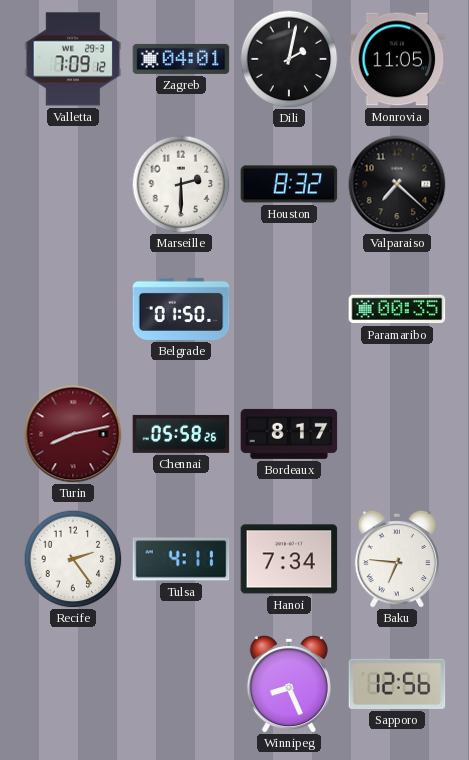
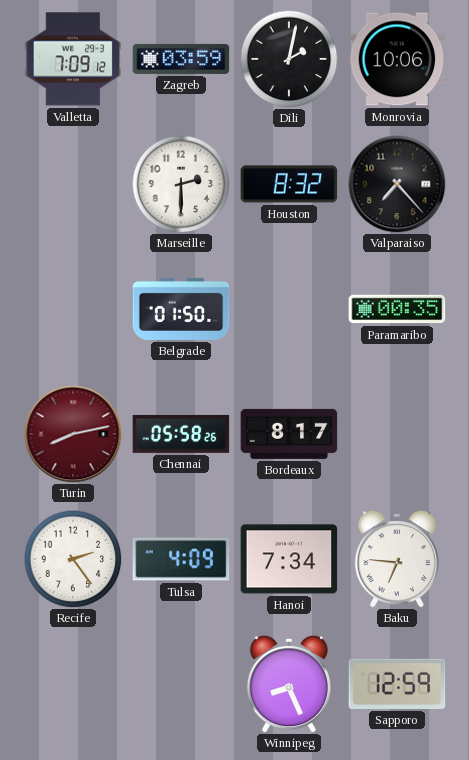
Zagreb: 04:01 -> 03:59
Monrovia: 11:05 -> 10:06
Valparaiso: 7:22 -> 7:23
Tulsa: 4:11 -> 4:09
Sapporo: 12:56 -> 12:59
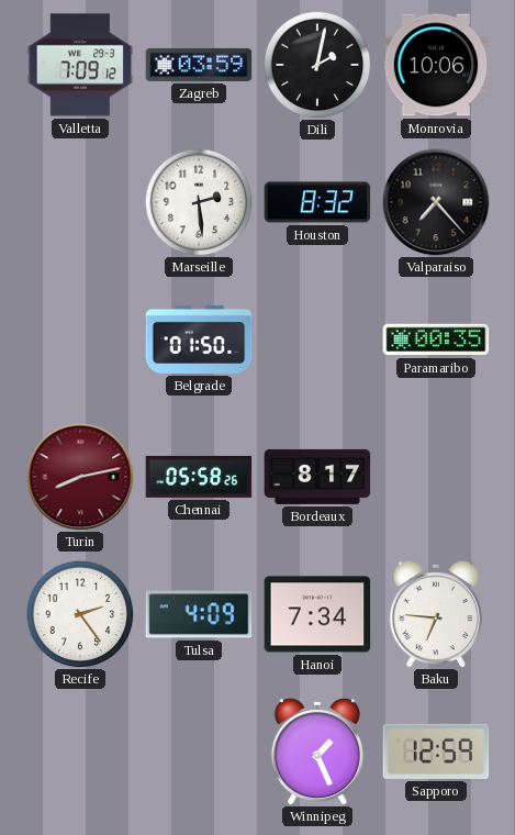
Marseille: 2:30 -> 2:29
Winnipeg: 8:26 -> 1:26
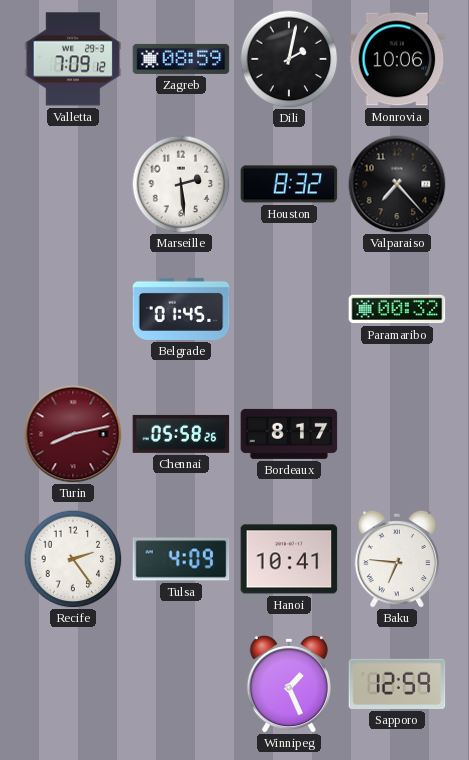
Zagreb: 03:59 -> 08:59
Belgrade: 01:50 -> 01:45
Paramaribo: 00:35 -> 00:32
Hanoi: 7:34 -> 10:41
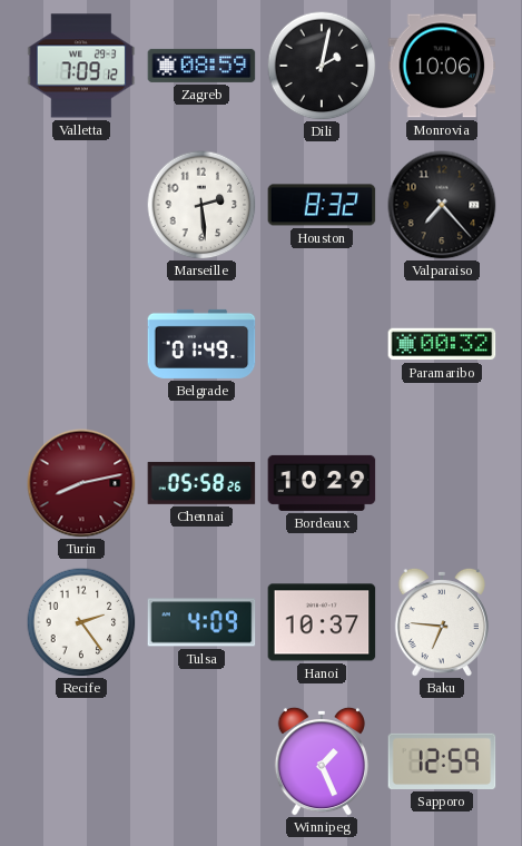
Belgrade: 01:45 -> 01:49
Bordeaux: 8:17 -> 10:29
Hanoi: 10:41 -> 10:37
